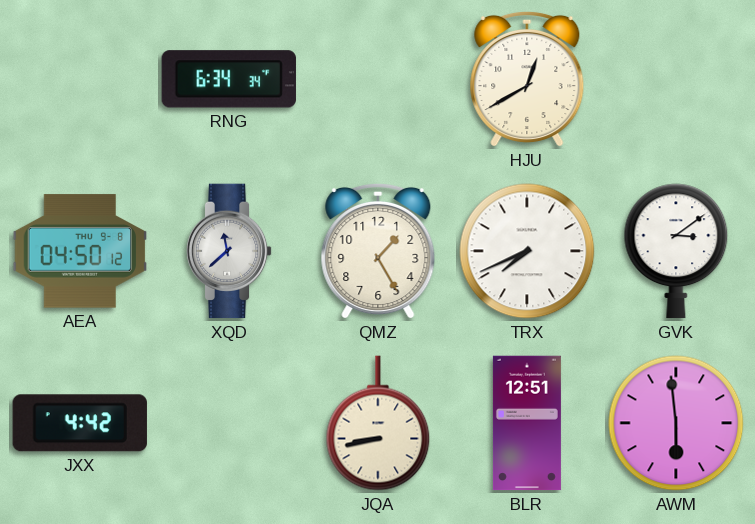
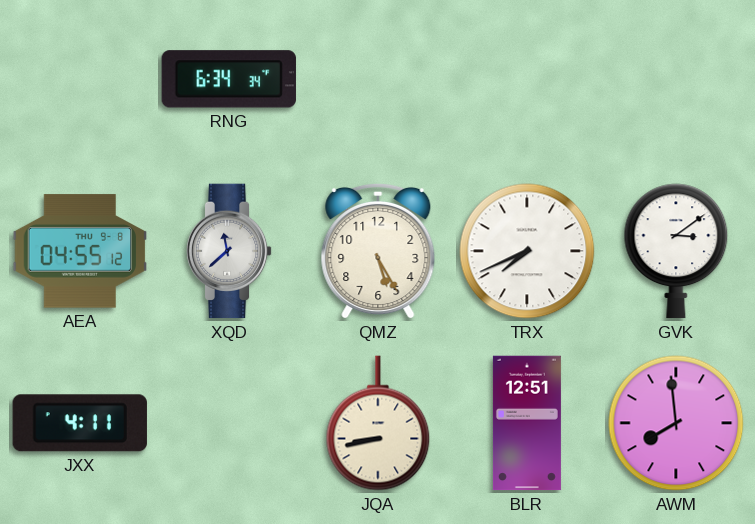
HJU: 12:40 -> none
AEA: 04:50 -> 04:55
QMZ: 1:25 -> 5:25
JXX: 4:42 -> 4:11
AWM: 5:59 -> 7:59
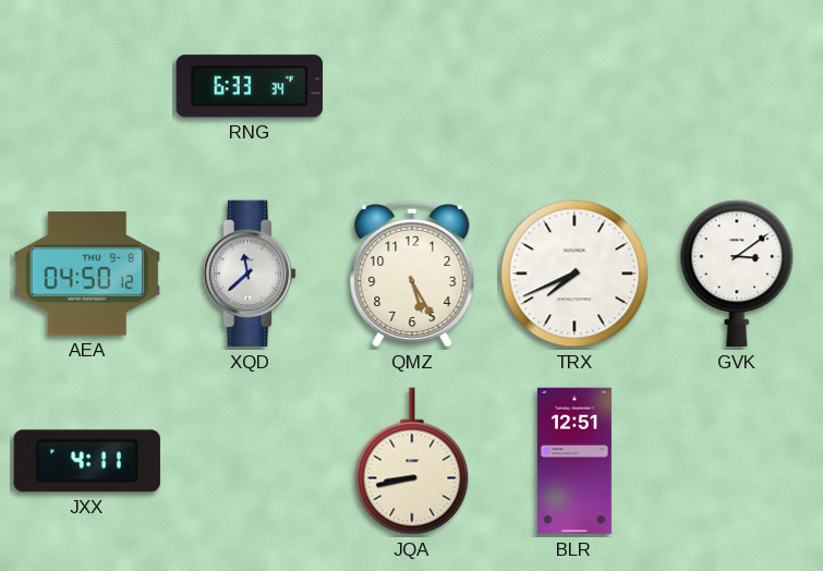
RNG: 6:34 -> 6:33
AEA: 04:55 -> 04:50
AWM: 7:59 -> none
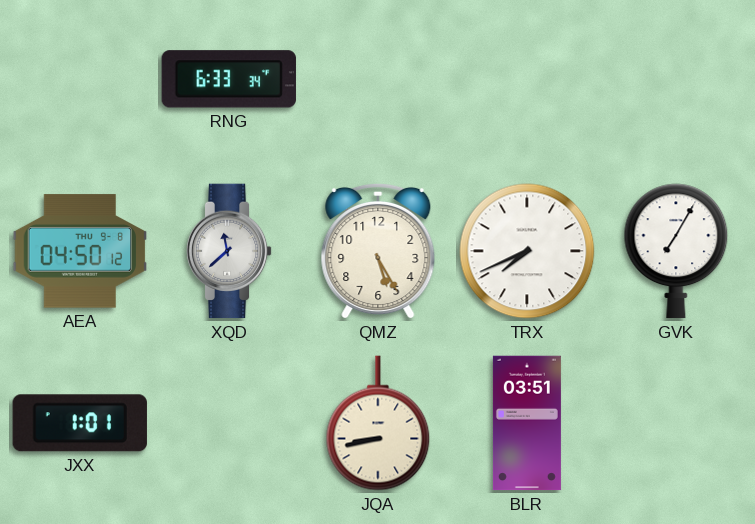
GVK: 3:09 -> 7:05
JXX: 4:11 -> 1:01
BLR: 12:51 -> 03:51
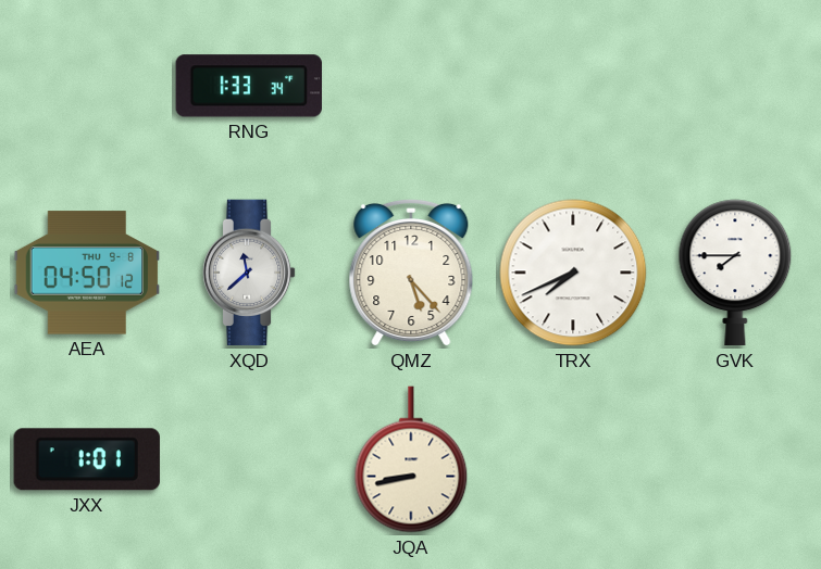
RNG: 6:33 -> 1:33
QMZ: 5:25 -> 5:23
GVK: 7:05 -> 7:45
BLR: 03:51 -> none
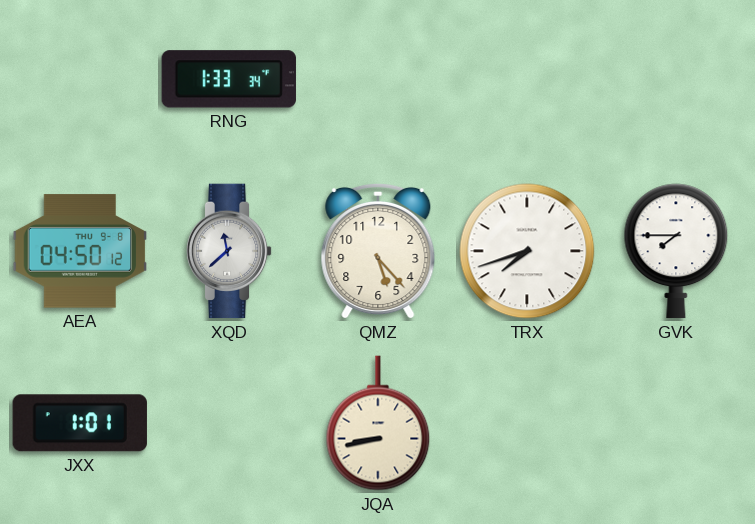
TRX: 7:41 -> 7:42
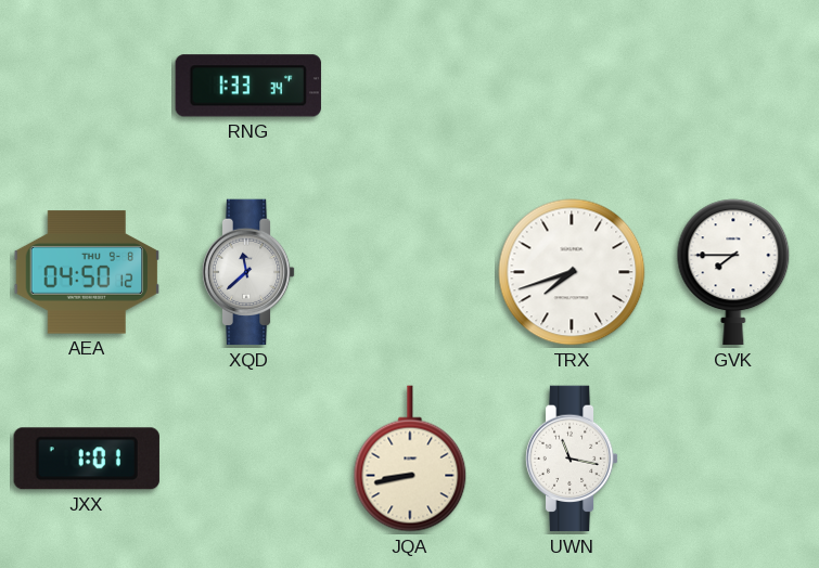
QMZ: 5:23 -> none
UWN: none -> 11:17
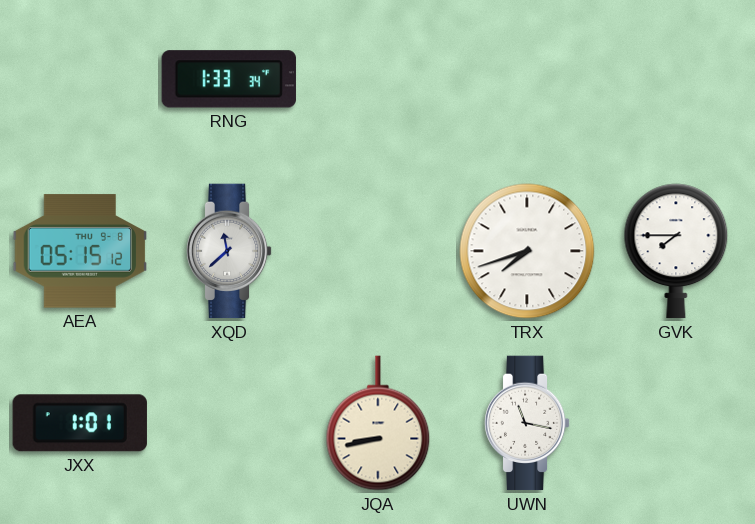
AEA: 04:50 -> 05:15
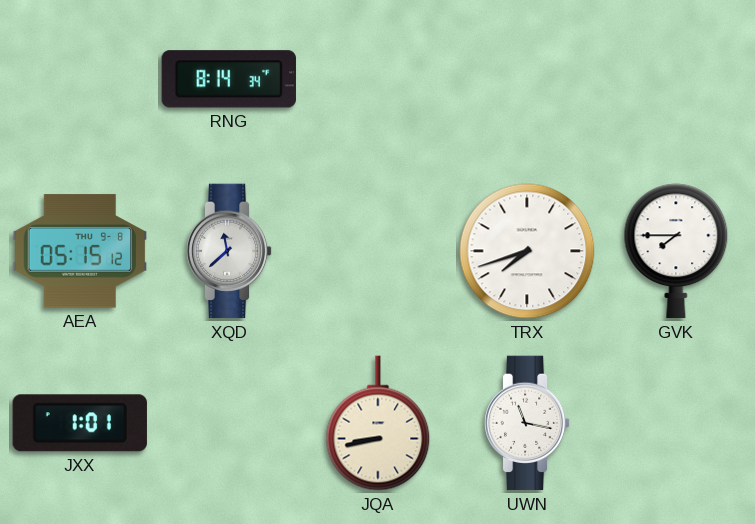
RNG: 1:33 -> 8:14
